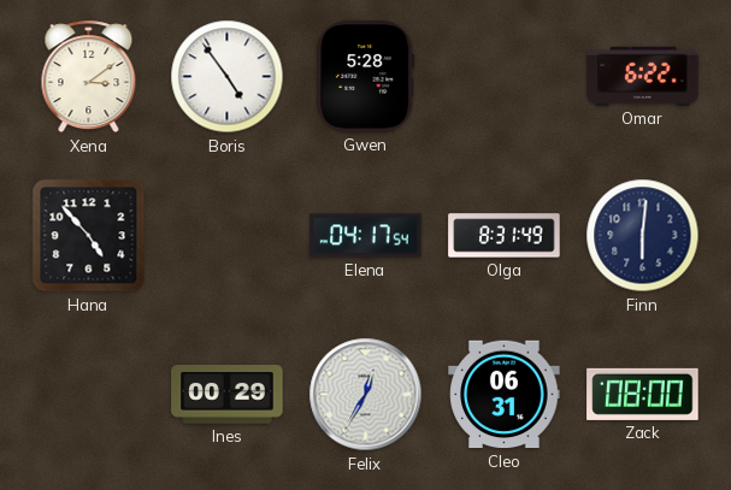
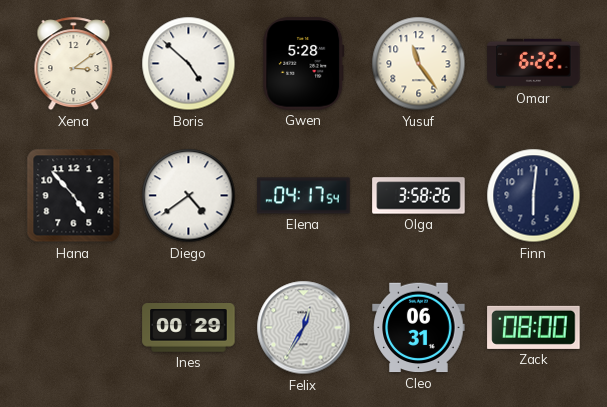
Boris: 4:54 -> 4:52
Yusuf: none -> 11:24
Diego: none -> 4:39
Olga: 8:31 -> 3:58
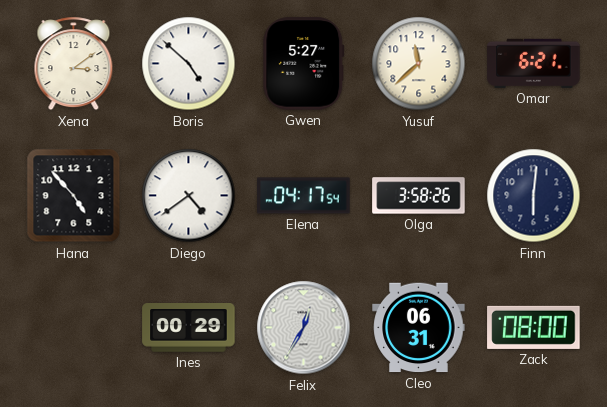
Gwen: 5:28 -> 5:27
Yusuf: 11:24 -> 11:38
Omar: 6:22 -> 6:21
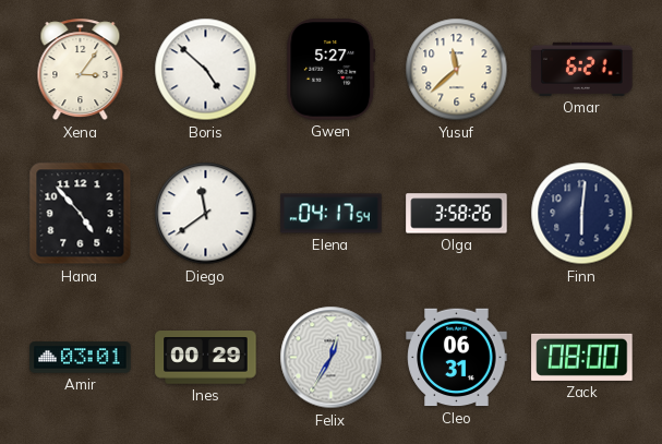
Xena: 3:09 -> 3:06
Diego: 4:39 -> 11:39
Amir: none -> 03:01
